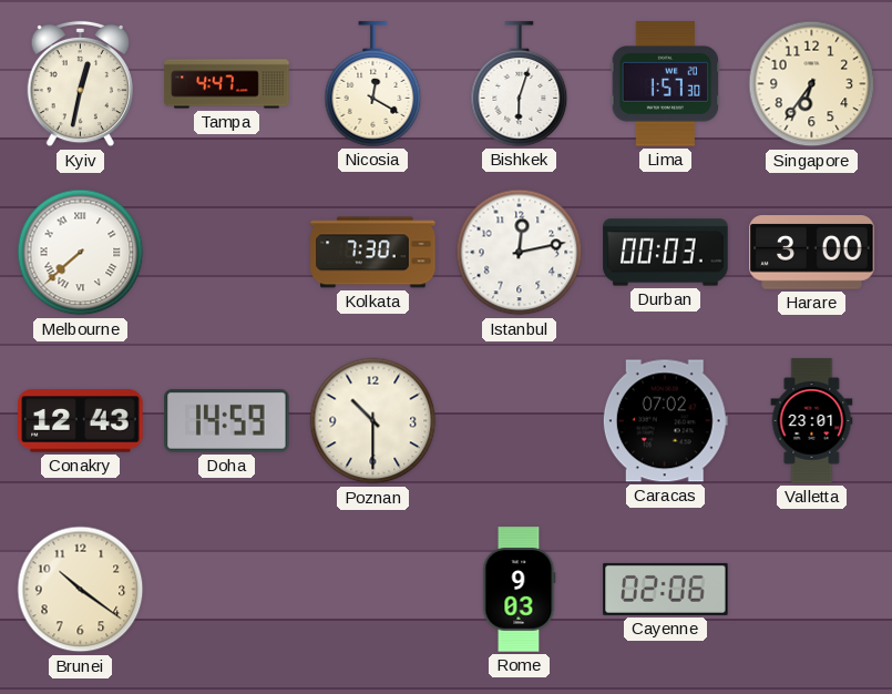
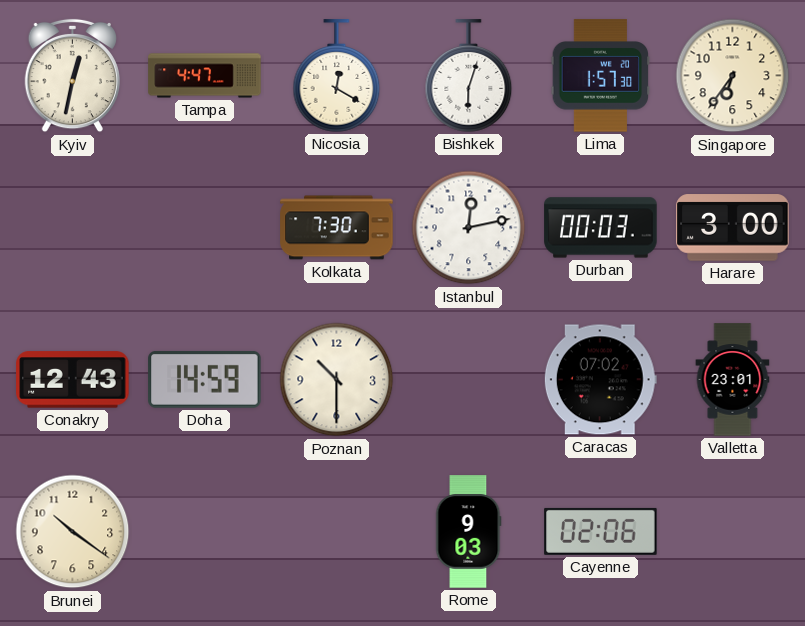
Melbourne: 7:38 -> none
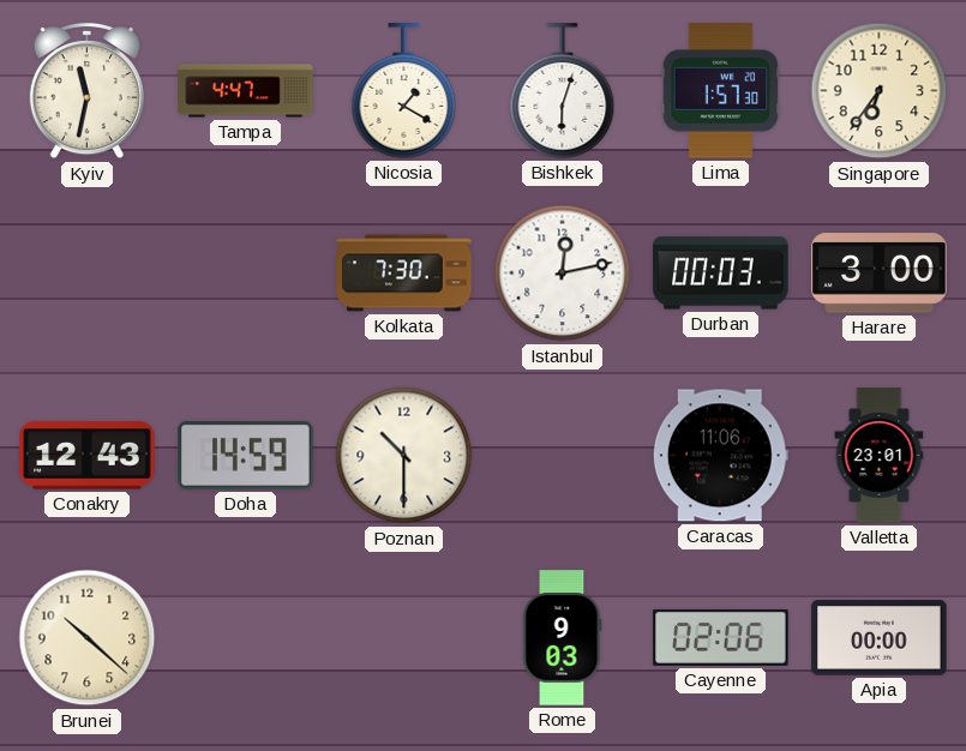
Kyiv: 12:32 -> 11:32
Nicosia: 12:20 -> 1:20
Caracas: 07:02 -> 11:06
Brunei: 10:21 -> 10:22
Apia: none -> 00:00
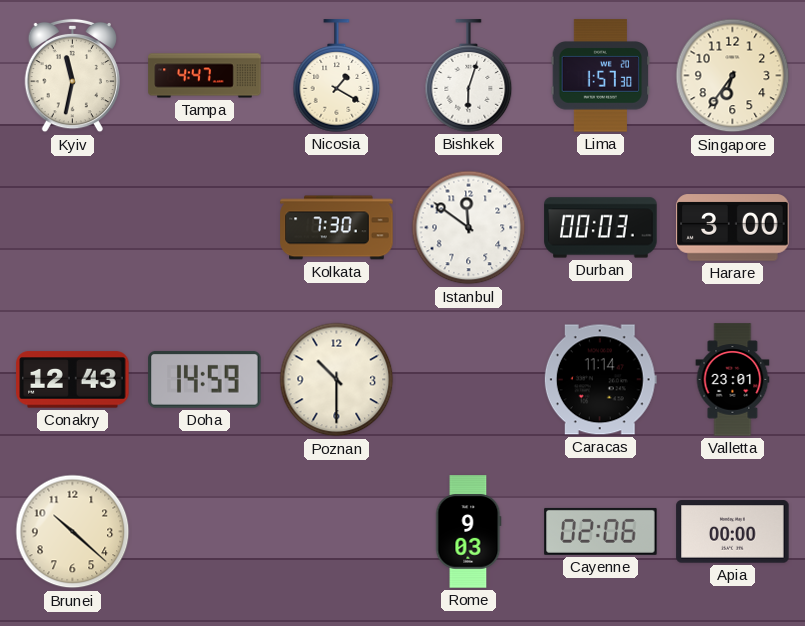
Istanbul: 12:13 -> 11:51
Caracas: 11:06 -> 11:14
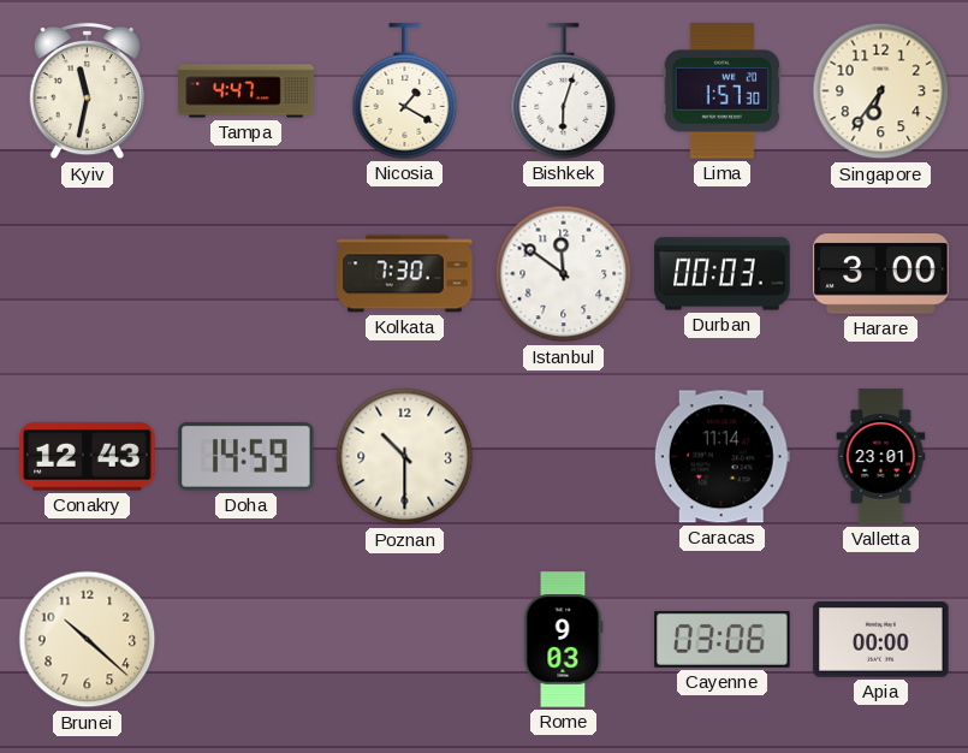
Cayenne: 02:06 -> 03:06
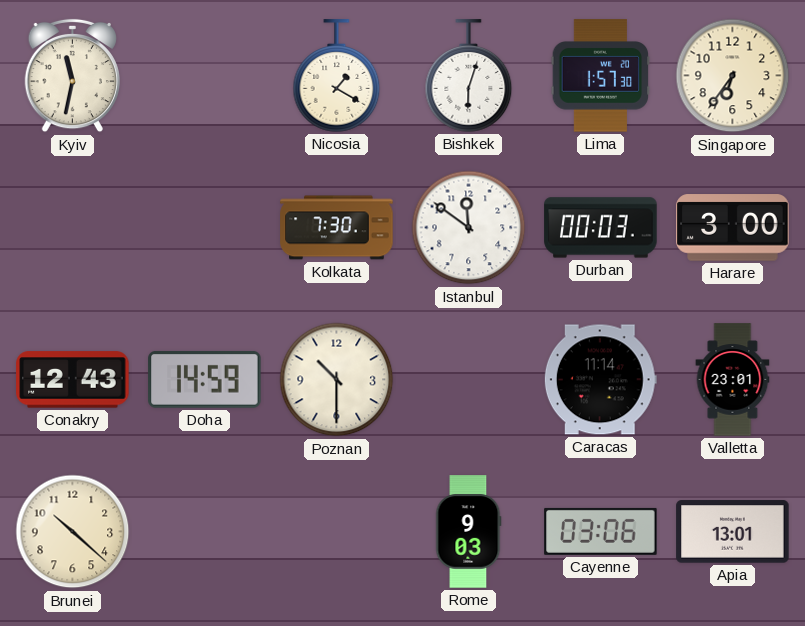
Tampa: 4:47 -> none
Apia: 00:00 -> 13:01
